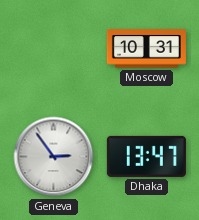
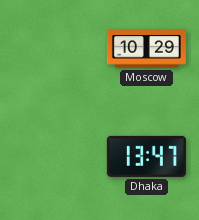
Moscow: 10:31 -> 10:29
Geneva: 2:54 -> none
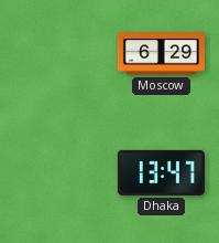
Moscow: 10:29 -> 6:29
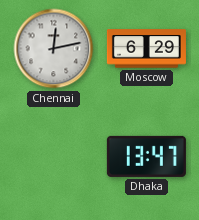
Chennai: none -> 12:13
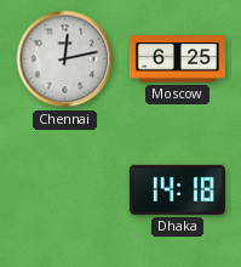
Moscow: 6:29 -> 6:25
Dhaka: 13:47 -> 14:18
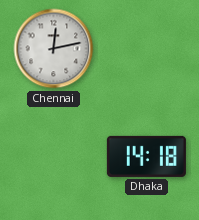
Moscow: 6:25 -> none
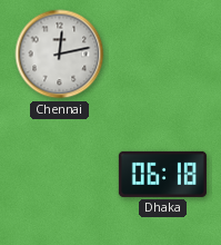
Dhaka: 14:18 -> 06:18
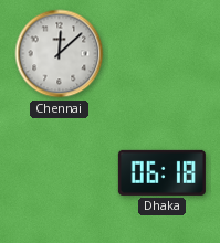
Chennai: 12:13 -> 12:08
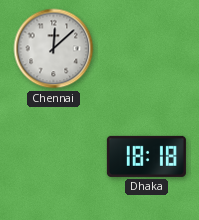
Dhaka: 06:18 -> 18:18
